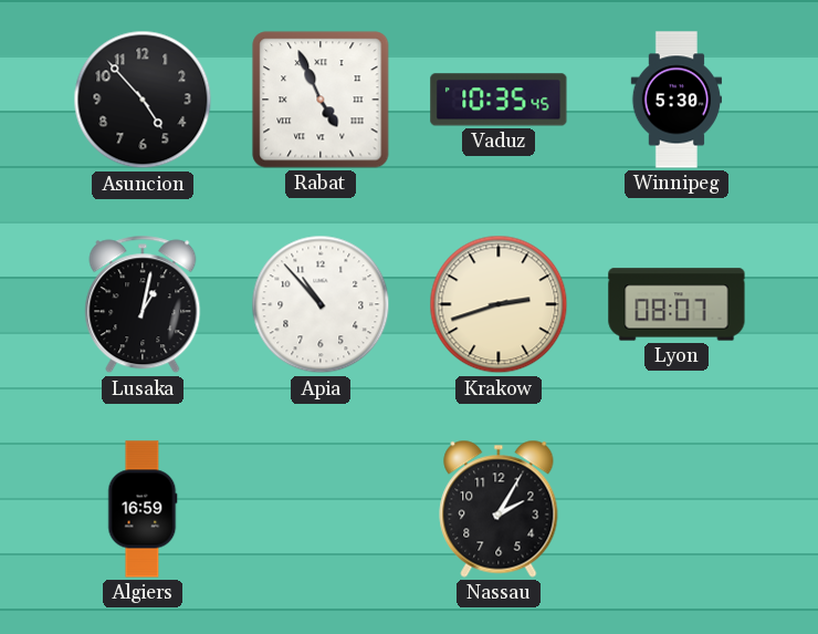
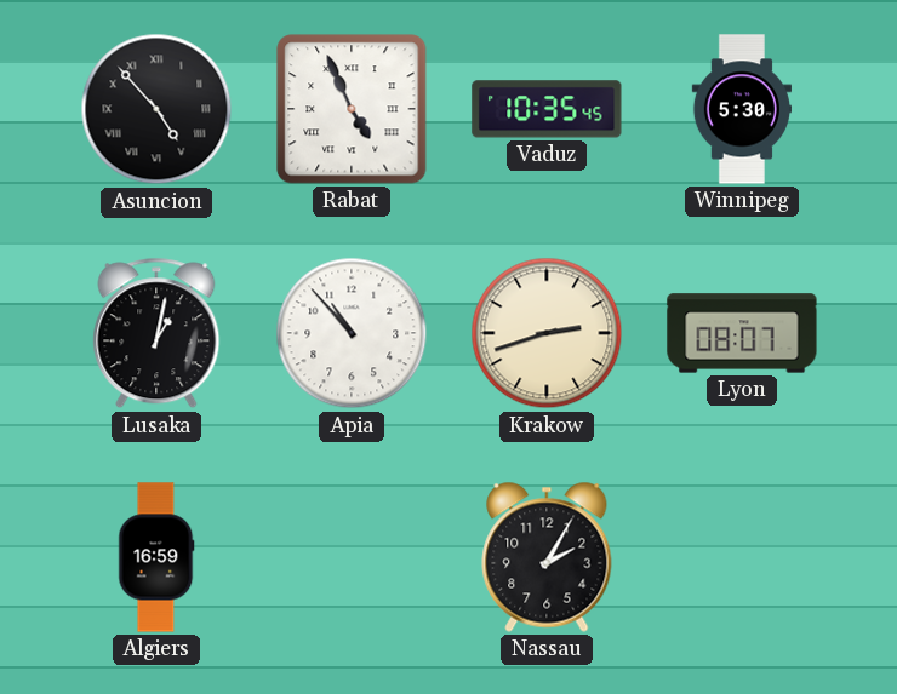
Asuncion numerals: Arabic -> Roman
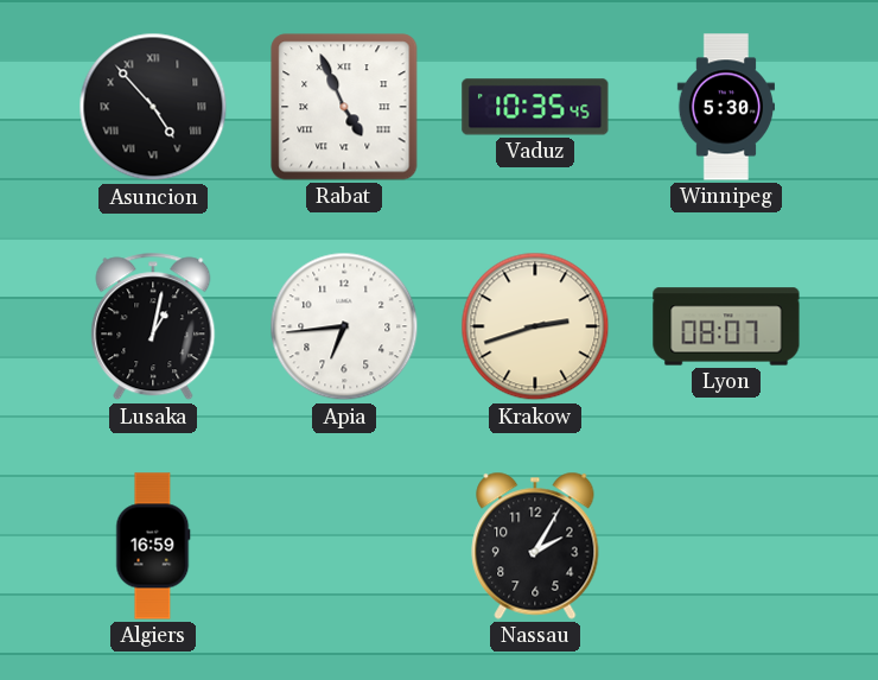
Apia: 10:53 -> 6:44
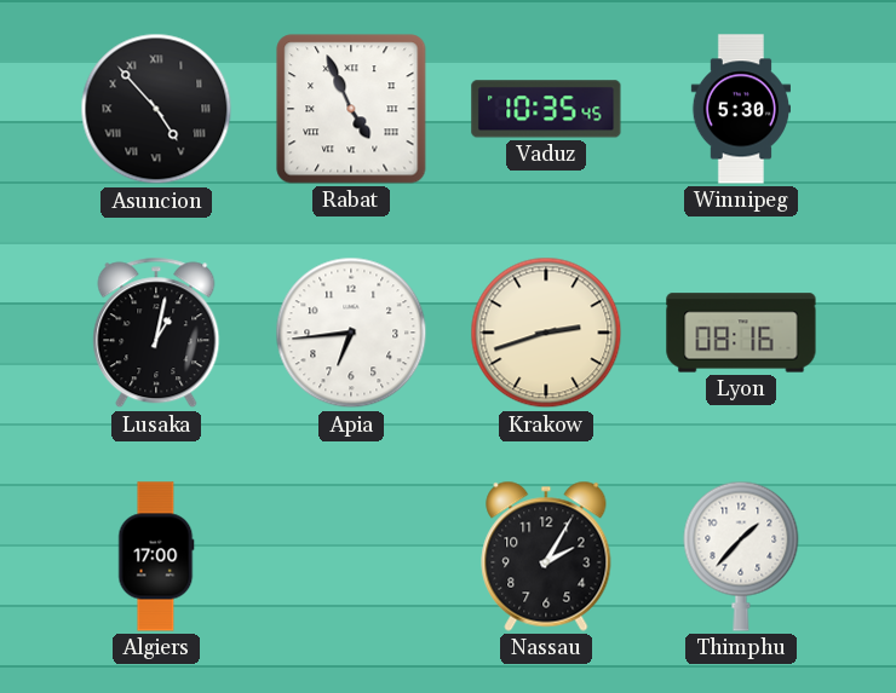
Lyon: 08:07 -> 08:16
Algiers: 16:59 -> 17:00
Thimphu: none -> 1:37
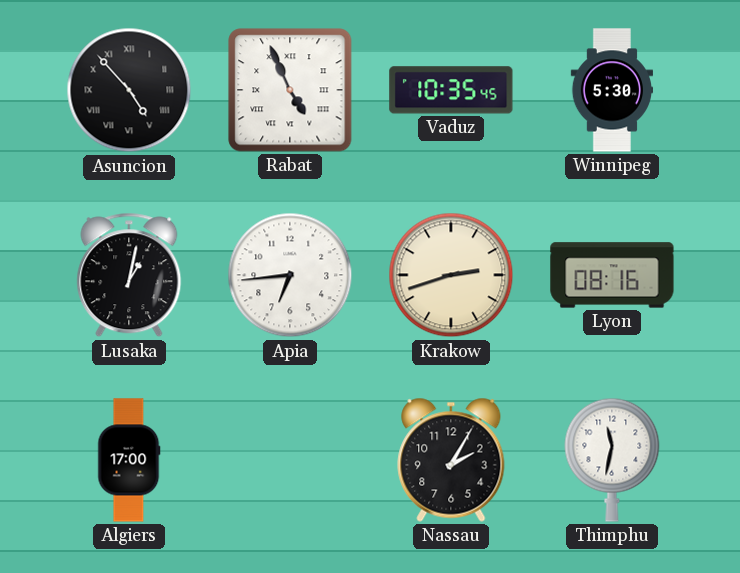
Thimphu: 1:37 -> 11:32
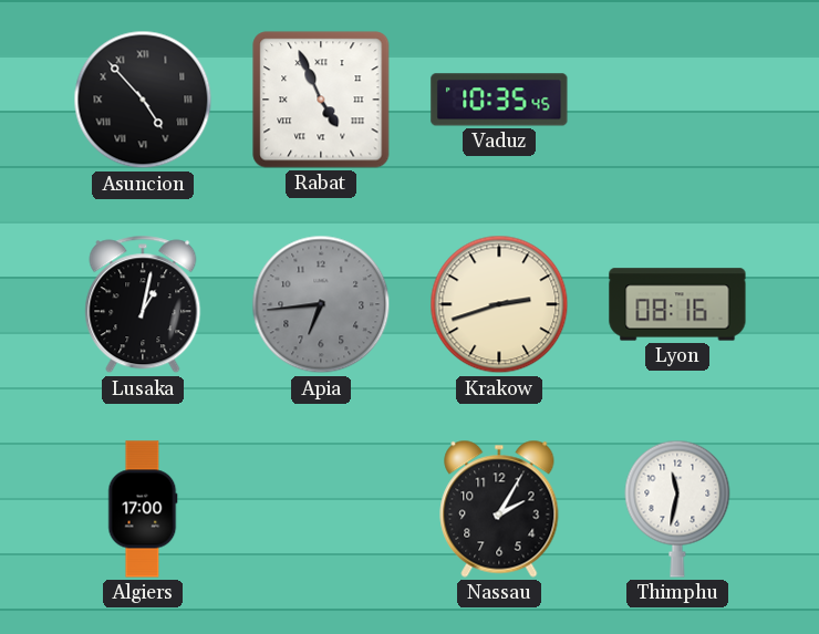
Winnipeg: 5:30 -> none
Apia dial: white -> grey
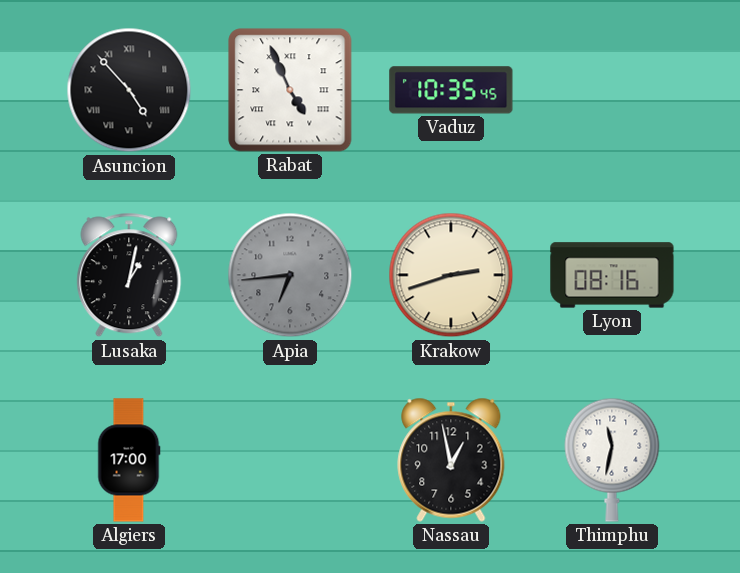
Nassau: 2:05 -> 12:58
